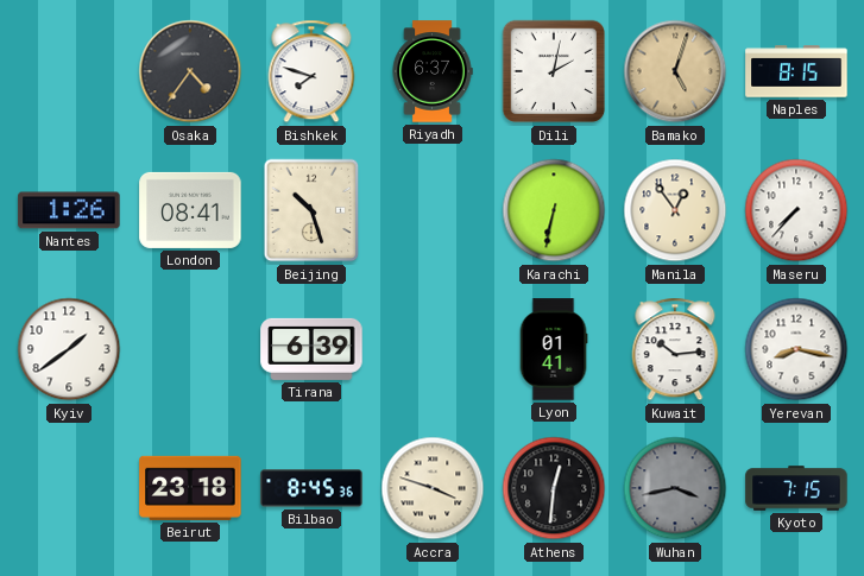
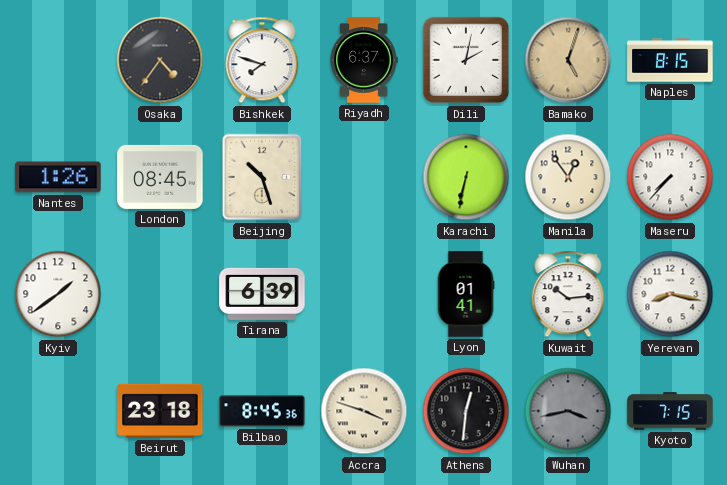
London: 08:41 -> 08:45
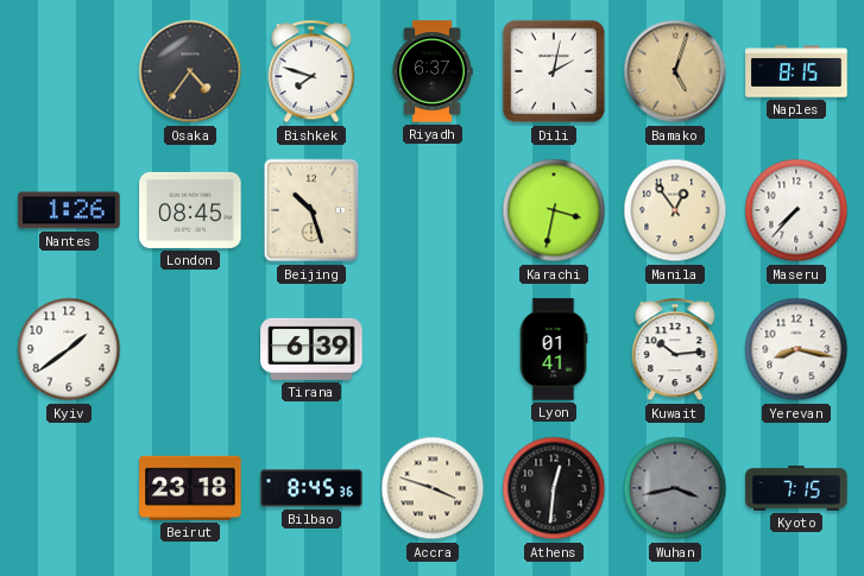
Karachi: 6:32 -> 3:32
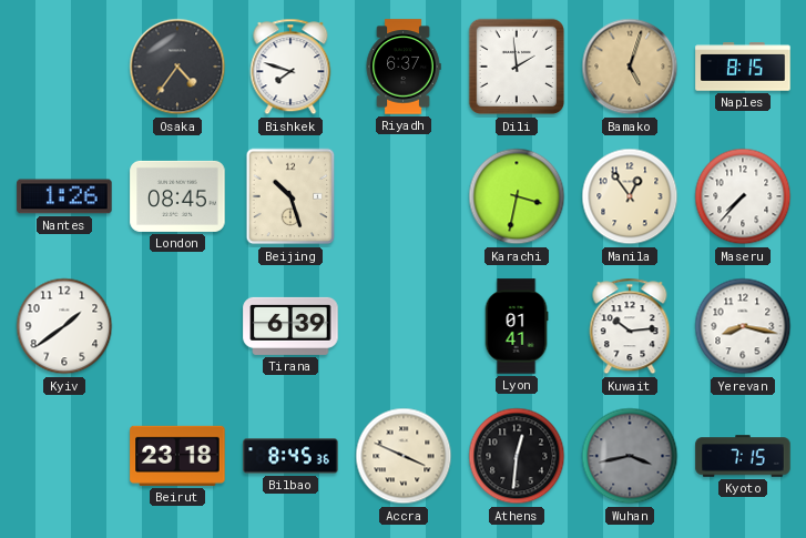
Dili: 2:02 -> 1:59
Accra: 3:48 -> 3:49
